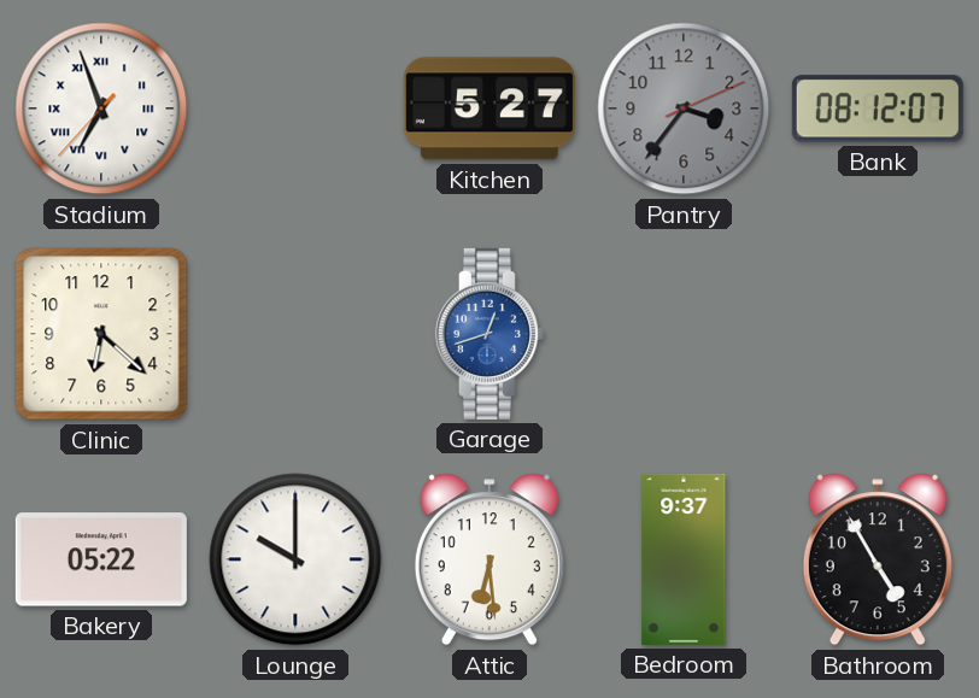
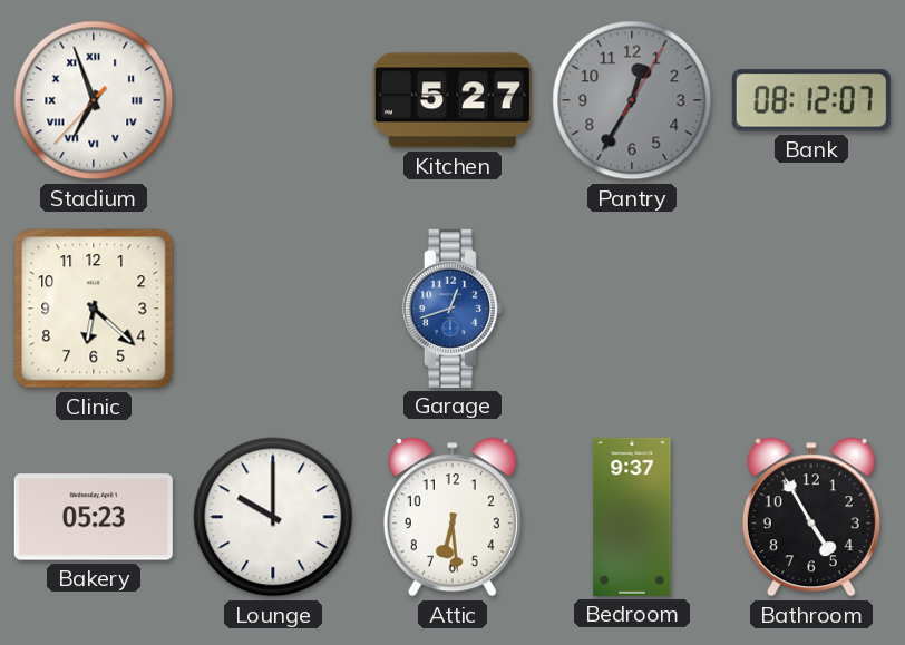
Pantry: 3:36 -> 12:35
Bakery: 05:22 -> 05:23
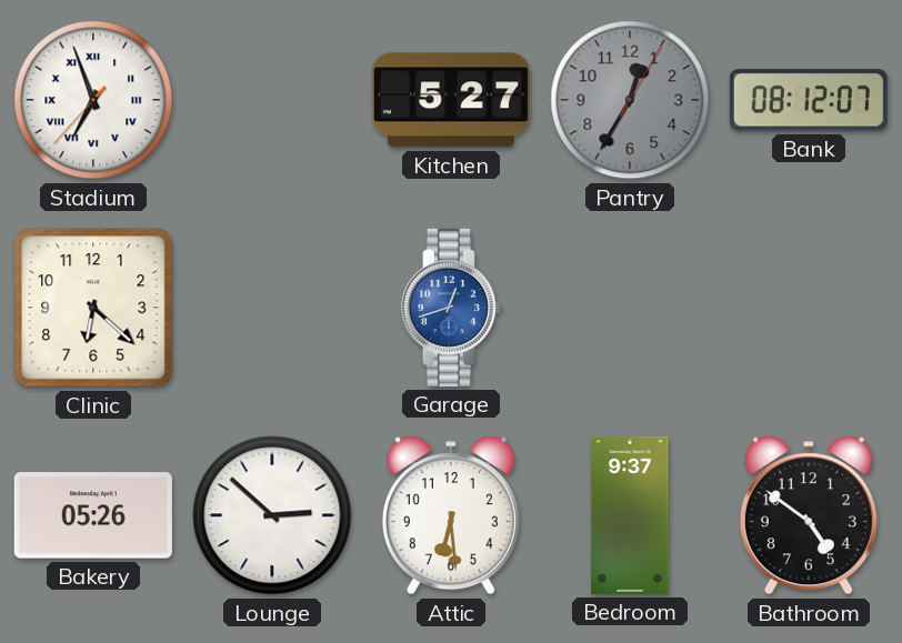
Bakery: 05:23 -> 05:26
Lounge: 10:00 -> 2:52
Bathroom: 4:55 -> 4:51
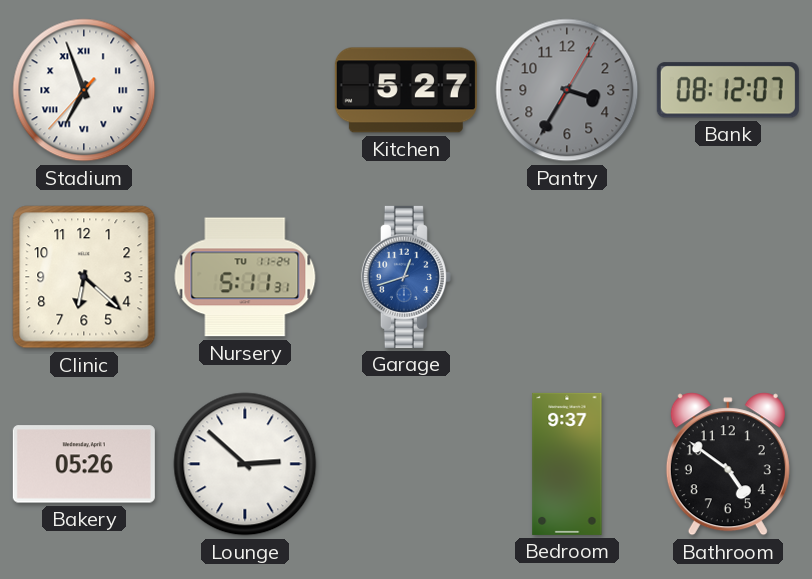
Pantry: 12:35 -> 3:35
Nursery: none -> 5:11
Attic: 6:29 -> none
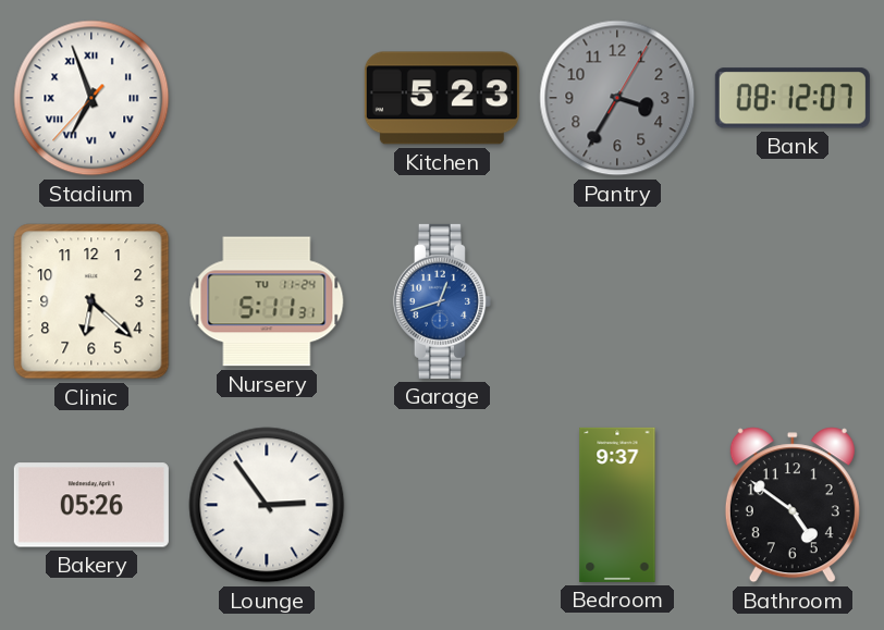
Kitchen: 5:27 -> 5:23
Lounge: 2:52 -> 2:54
